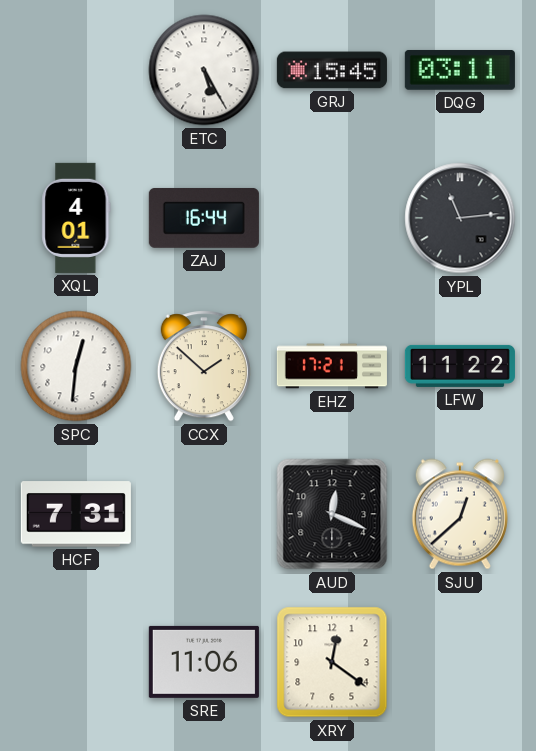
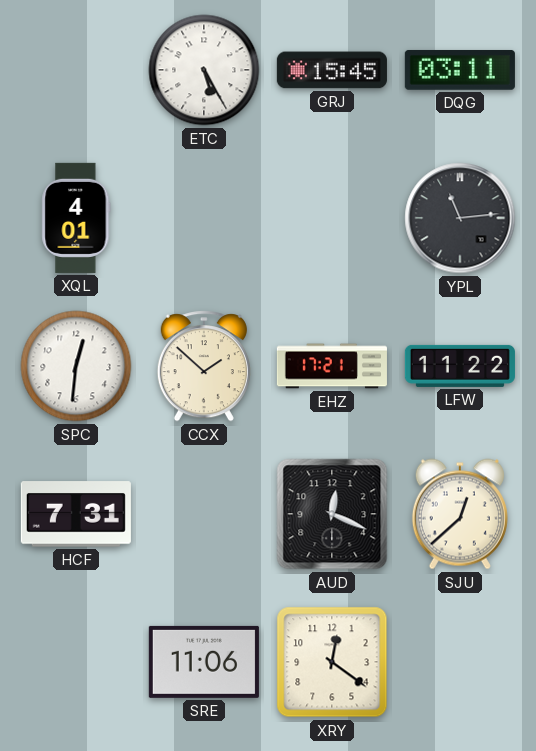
ZAJ: 16:44 -> none
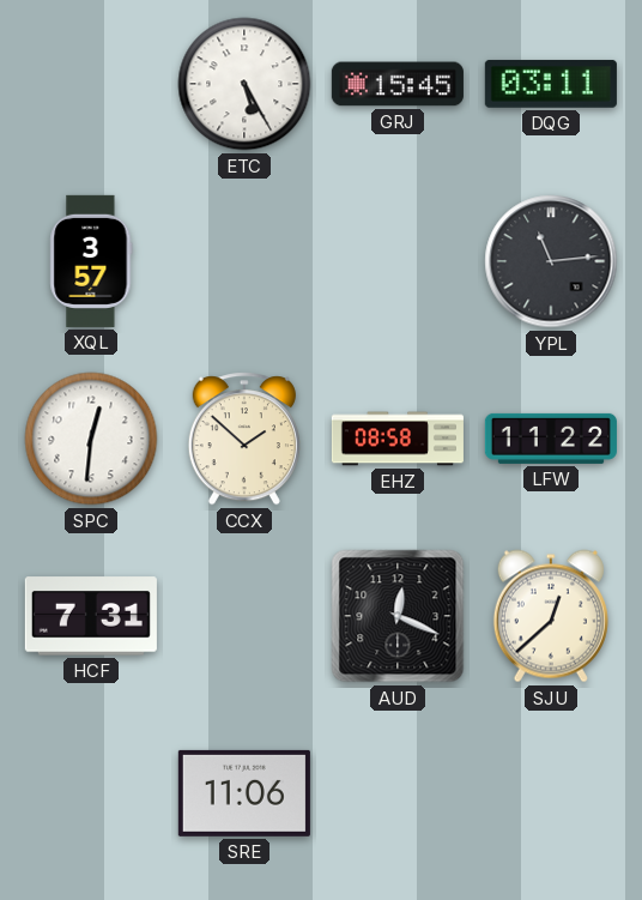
XQL: 4:01 -> 3:57
EHZ: 17:21 -> 08:58
XRY: 12:21 -> none
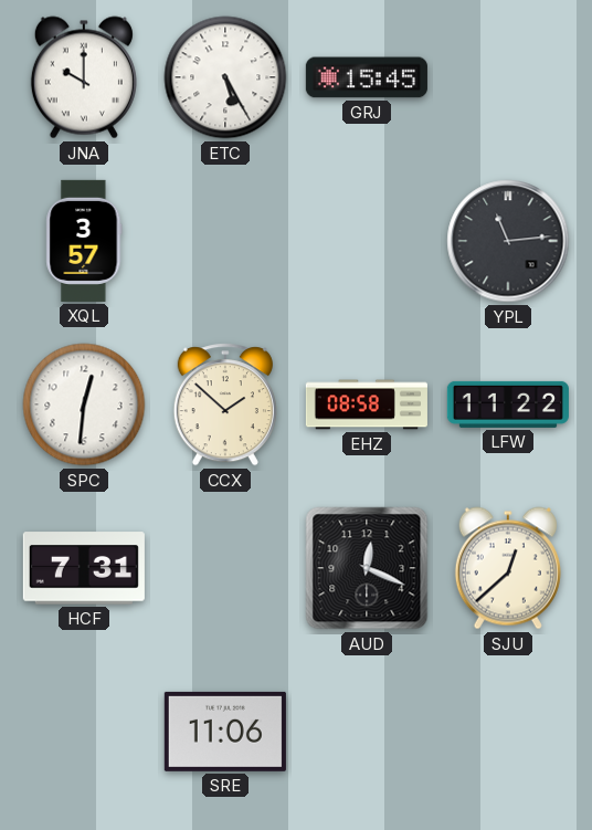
JNA: none -> 10:00
DQG: 03:11 -> none
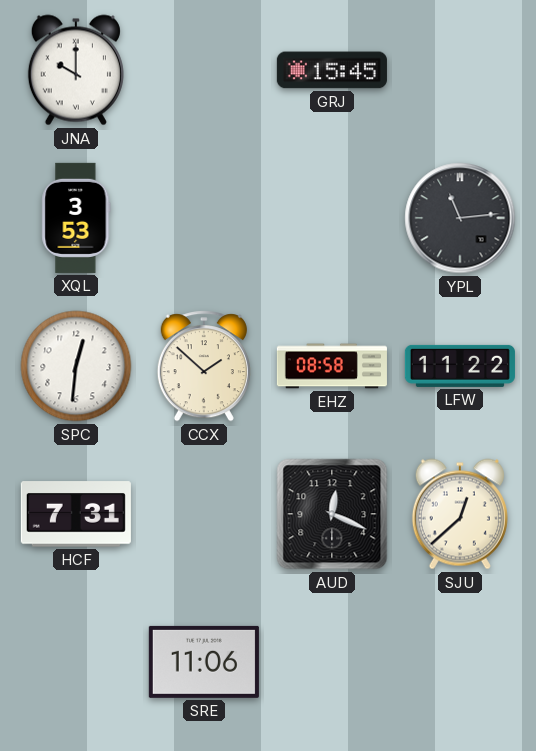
ETC: 5:25 -> none
XQL: 3:57 -> 3:53
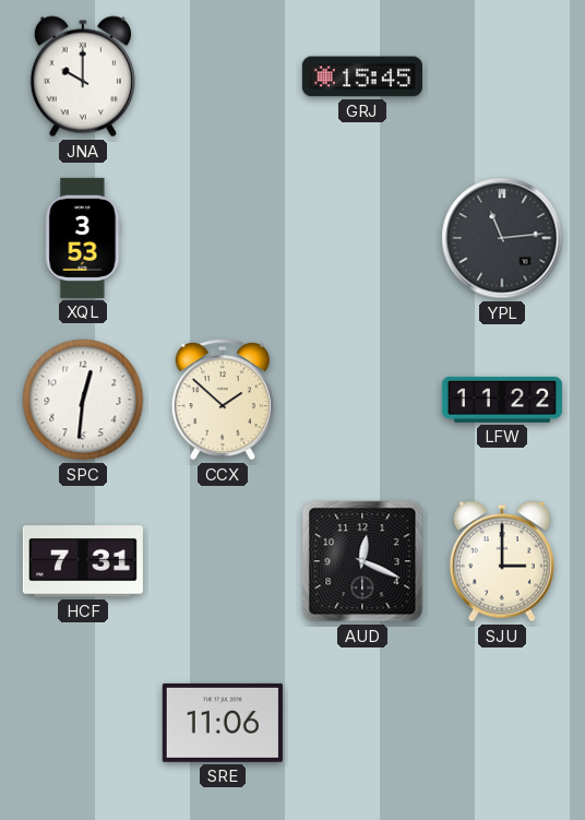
EHZ: 08:58 -> none
SJU: 12:38 -> 3:00
